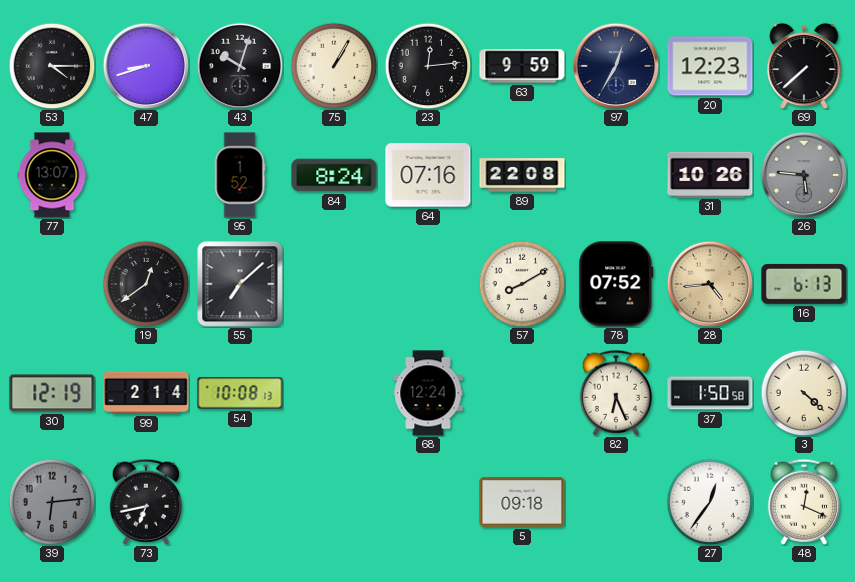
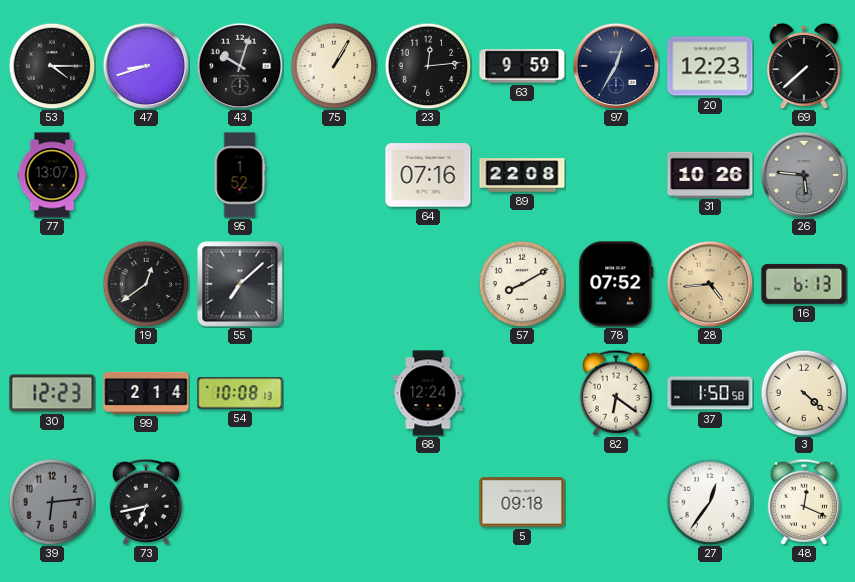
84: 8:24 -> none
30: 12:19 -> 12:23
82: 6:26 -> 6:21
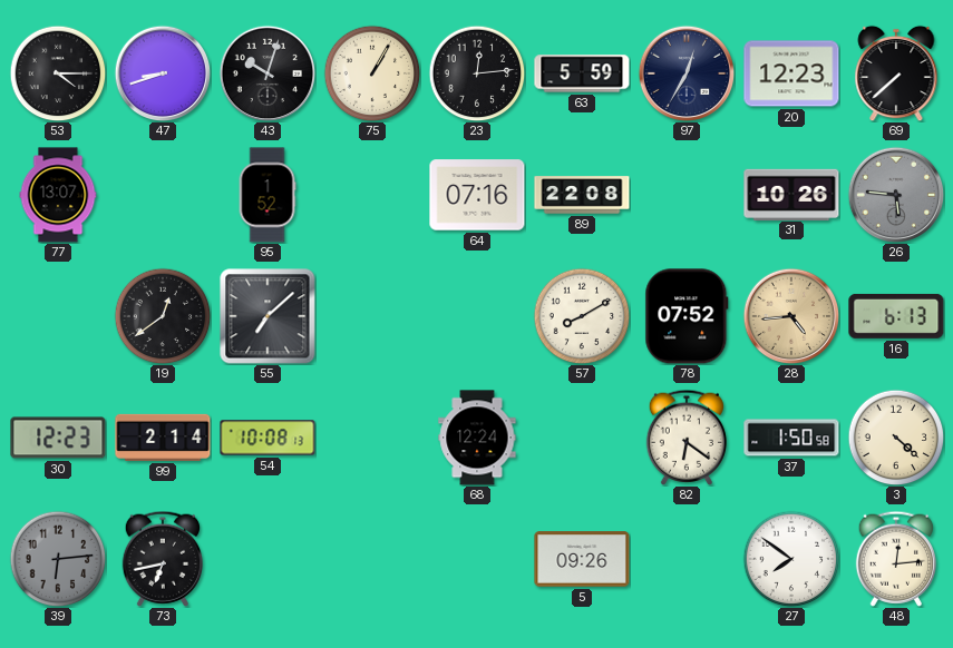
63: 9:59 -> 5:59
5: 09:18 -> 09:26
27: 12:36 -> 7:51
48: 12:19 -> 12:14
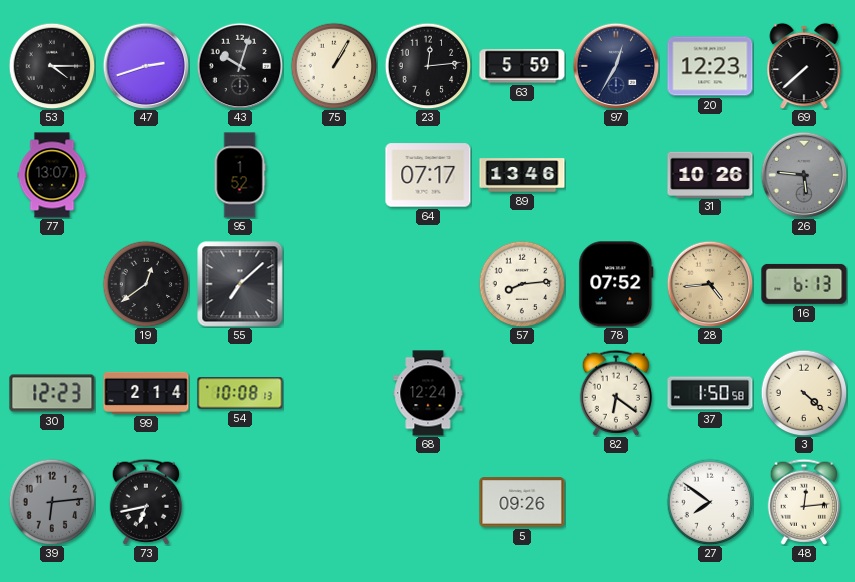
47: 8:42 -> 2:42
64: 07:16 -> 07:17
89: 22:08 -> 13:46
57: 8:10 -> 8:14
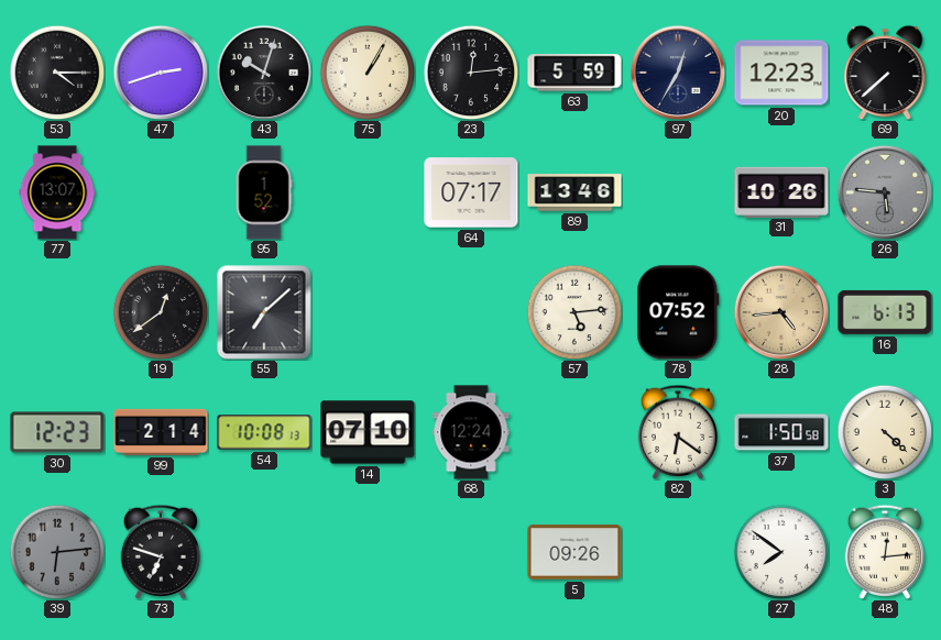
57: 8:14 -> 5:14
14: none -> 07:10
73: 6:43 -> 6:48
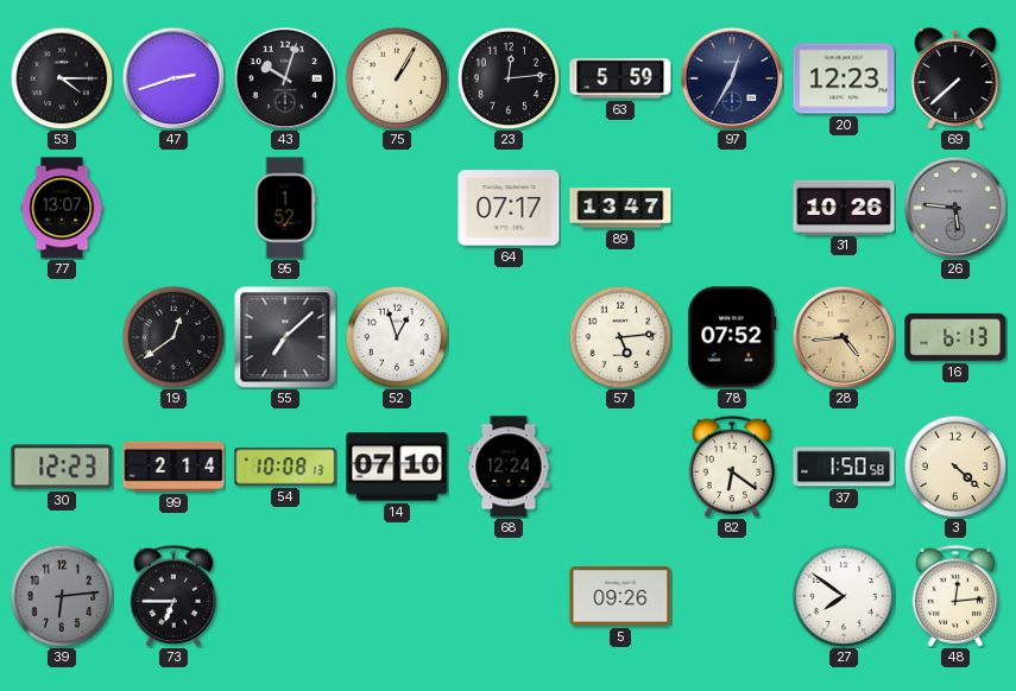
89: 13:46 -> 13:47
52: none -> 12:57
73: 6:48 -> 6:45
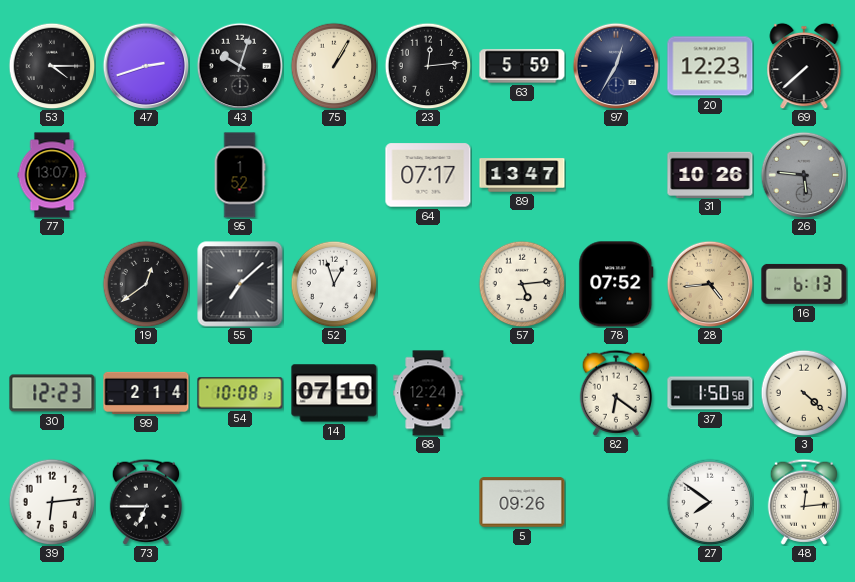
39 dial: grey -> white
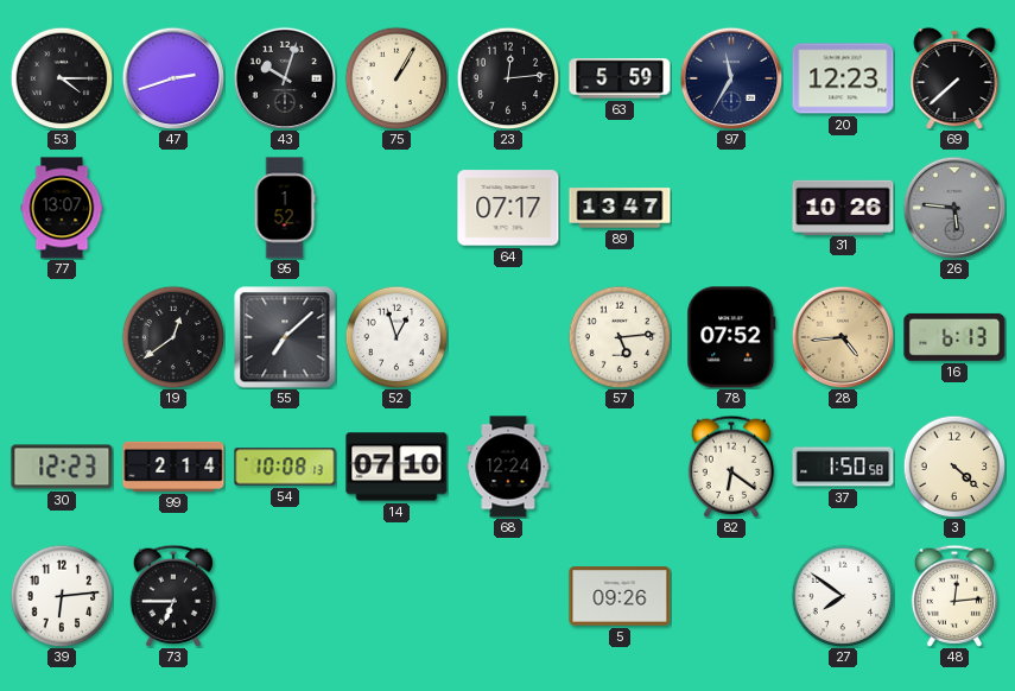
97: 12:35 -> 11:35
